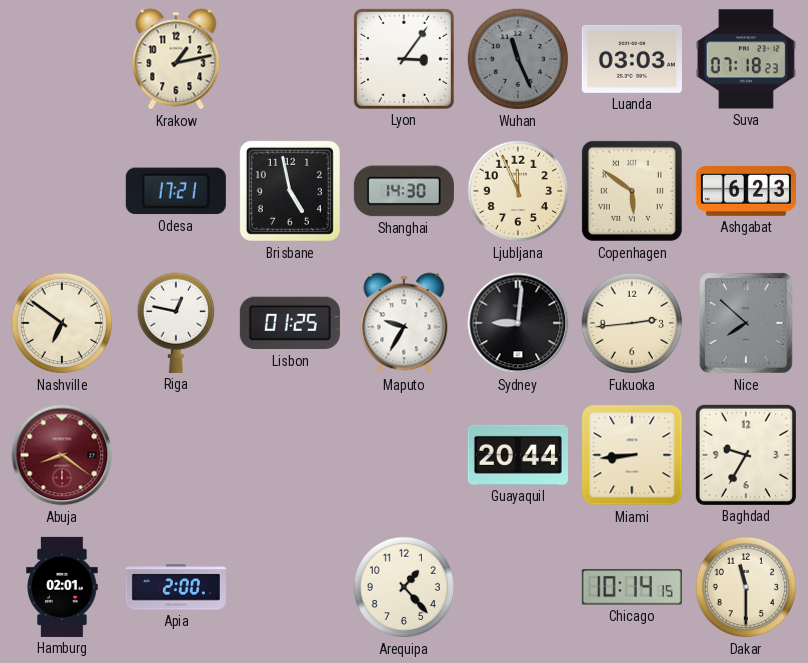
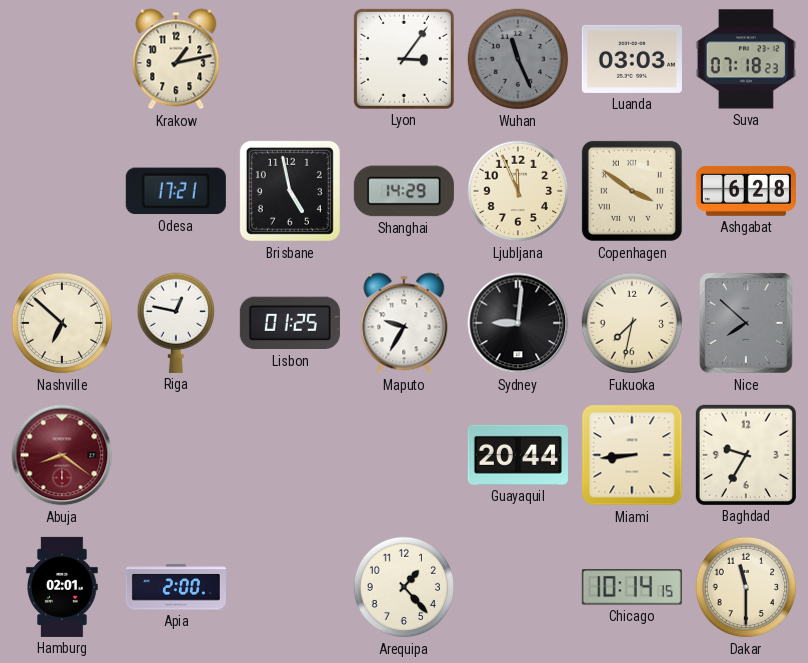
Shanghai: 14:30 -> 14:29
Copenhagen: 5:51 -> 3:51
Ashgabat: 6:23 -> 6:28
Nashville: 6:51 -> 6:52
Fukuoka: 2:44 -> 7:32
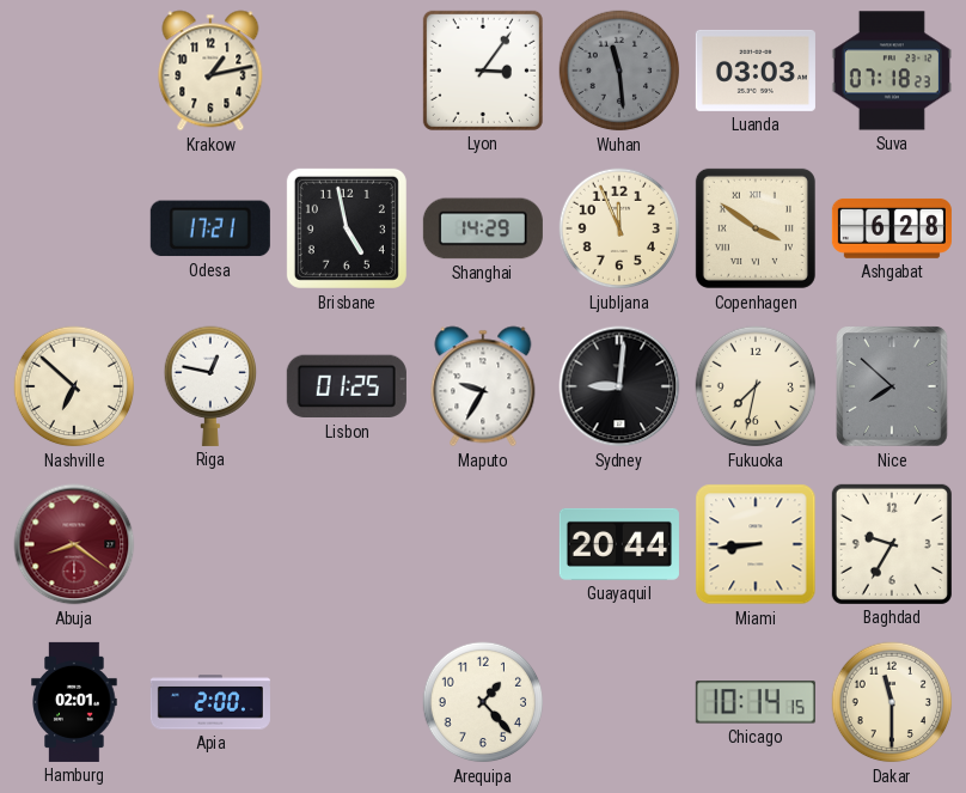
Wuhan: 11:26 -> 11:29
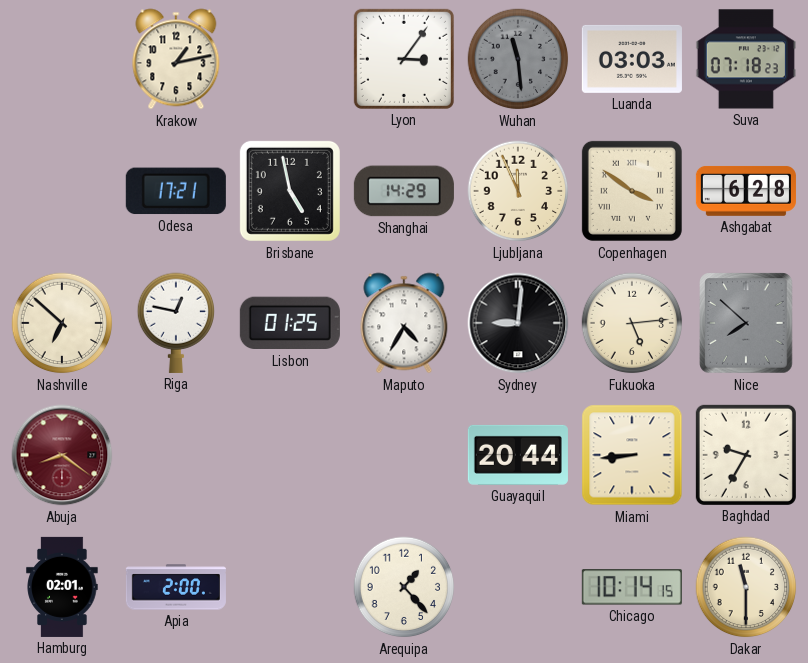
Maputo: 9:35 -> 4:35
Fukuoka: 7:32 -> 5:14
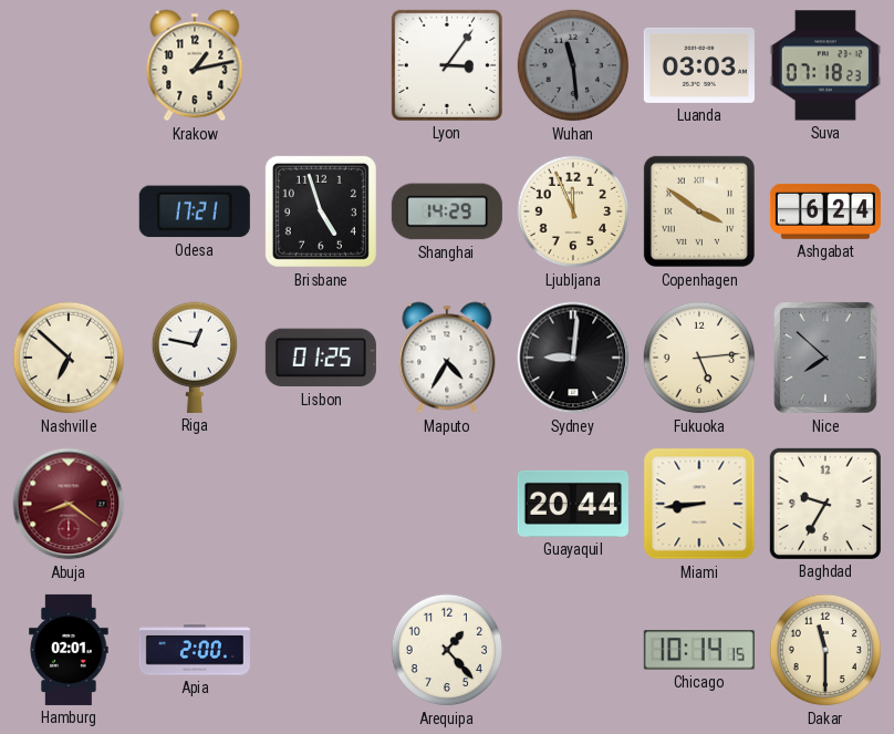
Brisbane: 4:58 -> 4:57
Ashgabat: 6:28 -> 6:24
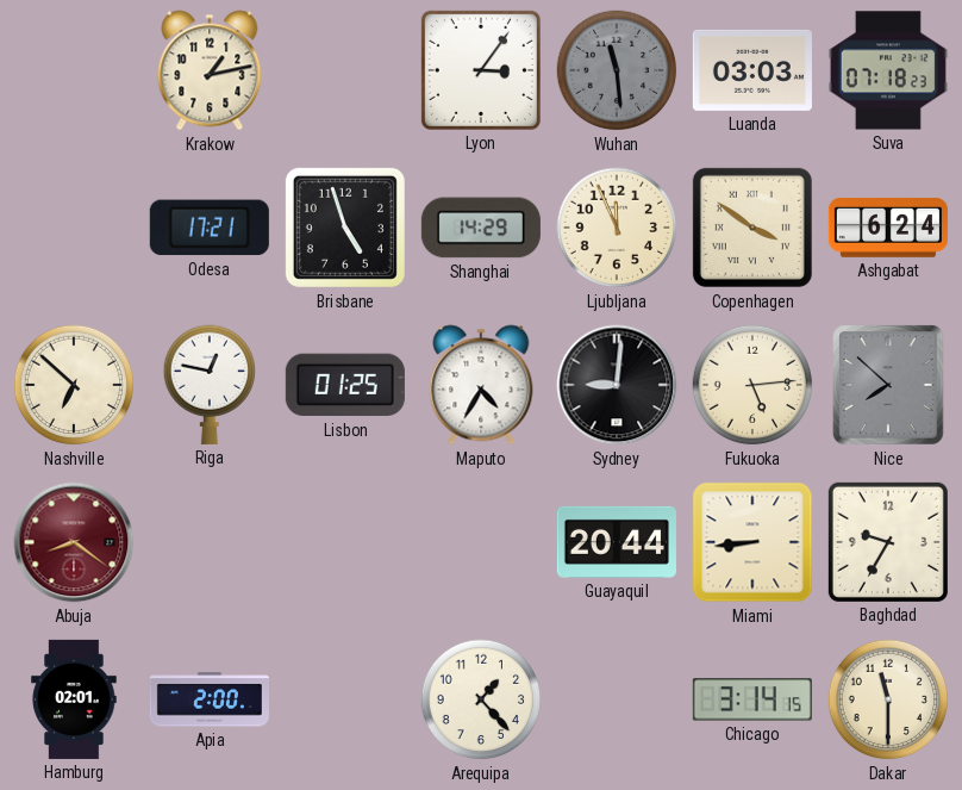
Chicago: 10:14 -> 3:14
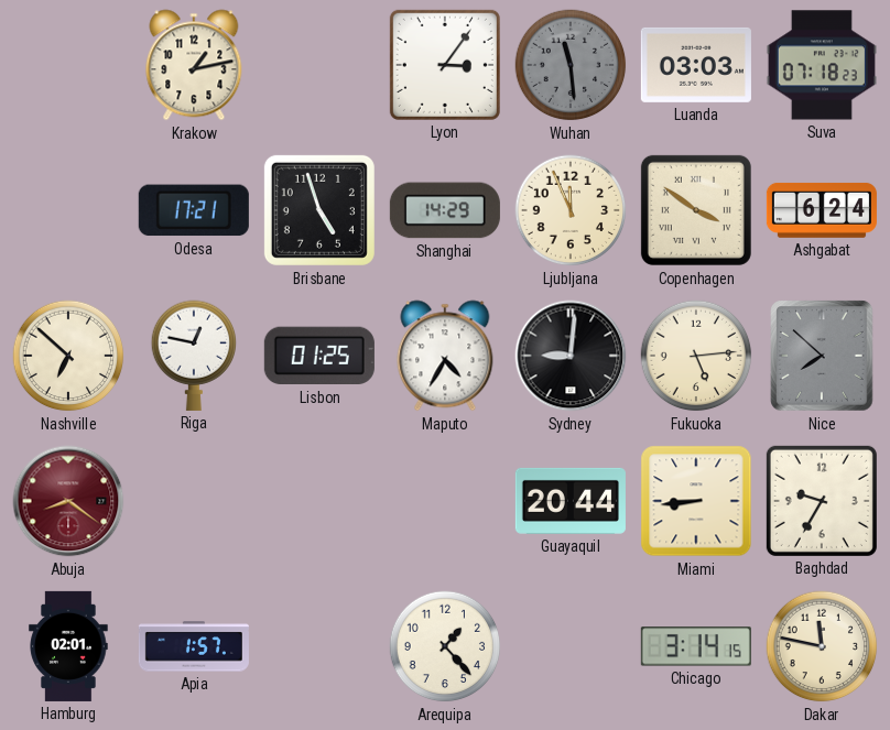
Apia: 2:00 -> 1:57
Dakar: 11:30 -> 11:47
